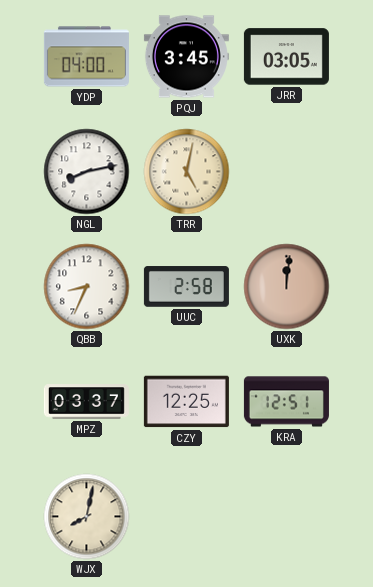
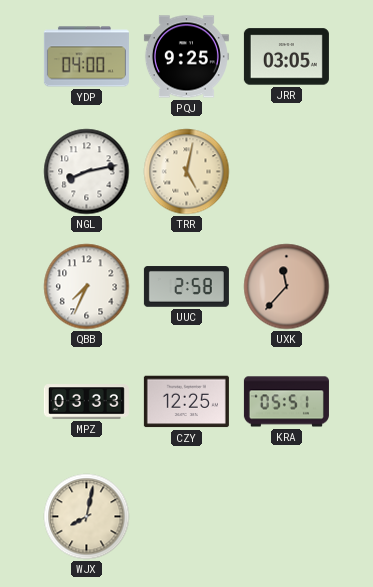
PQJ: 3:45 -> 9:25
QBB: 8:34 -> 7:34
UXK: 12:01 -> 11:37
MPZ: 03:37 -> 03:33
KRA: 12:51 -> 05:51
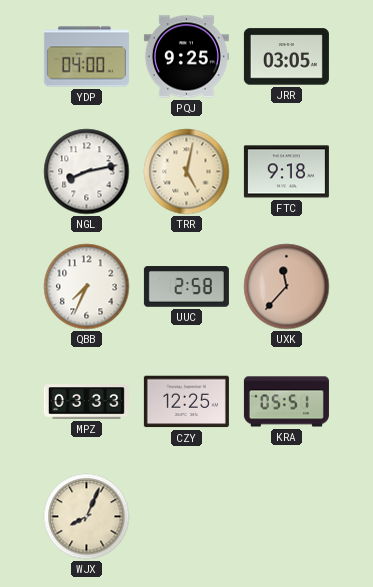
FTC: none -> 9:18
WJX: 8:02 -> 8:04
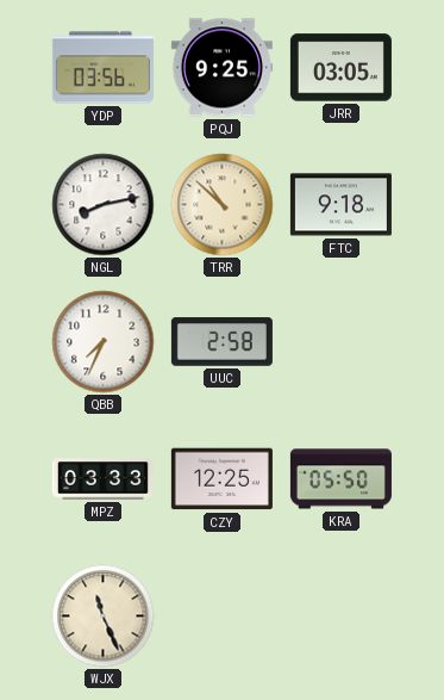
YDP: 04:00 -> 03:56
TRR: 5:02 -> 10:52
UXK: 11:37 -> none
KRA: 05:51 -> 05:50
WJX: 8:04 -> 11:26
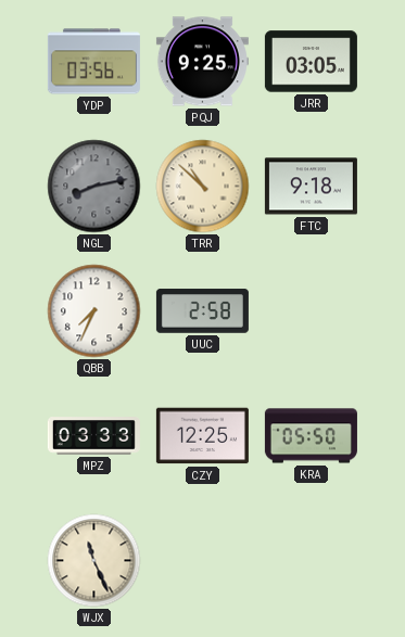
NGL dial: white -> grey
